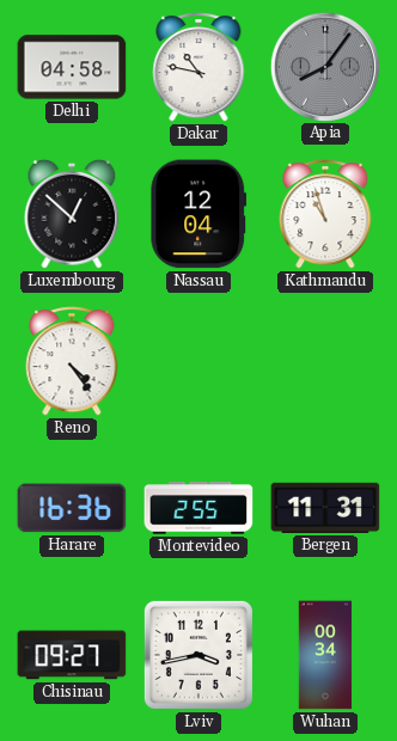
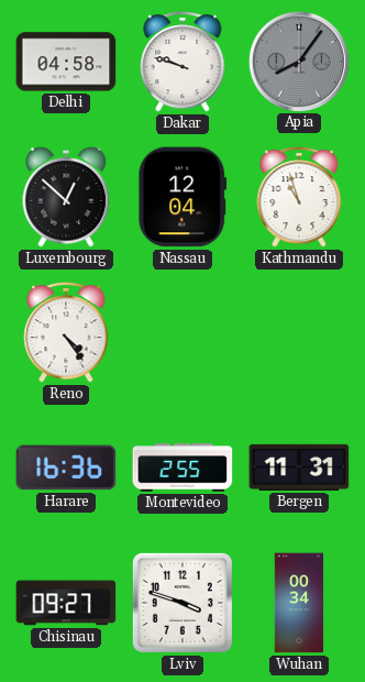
Dakar: 10:47 -> 9:48
Lviv: 3:43 -> 3:48
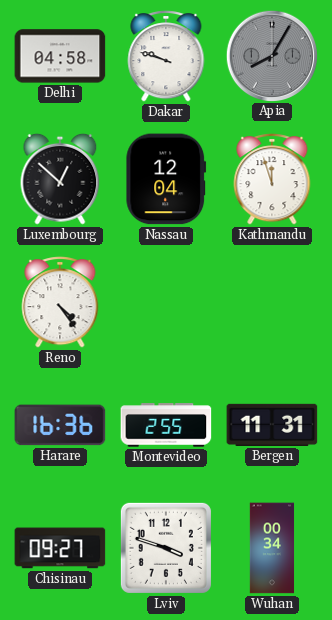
Apia: 8:06 -> 8:05
Kathmandu: 10:57 -> 11:57
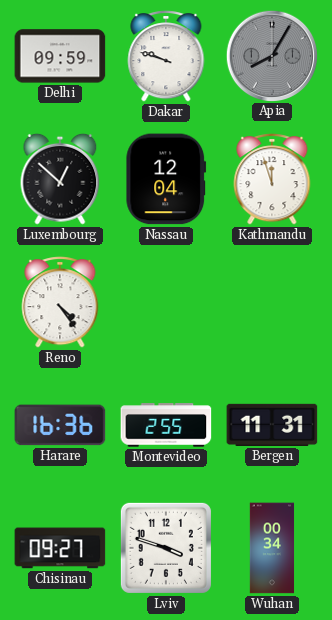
Delhi: 04:58 -> 09:59
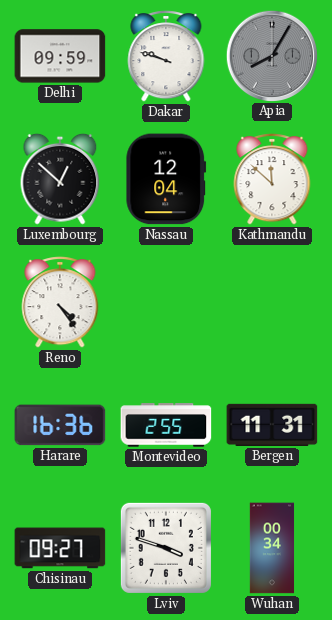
Kathmandu: 11:57 -> 11:52
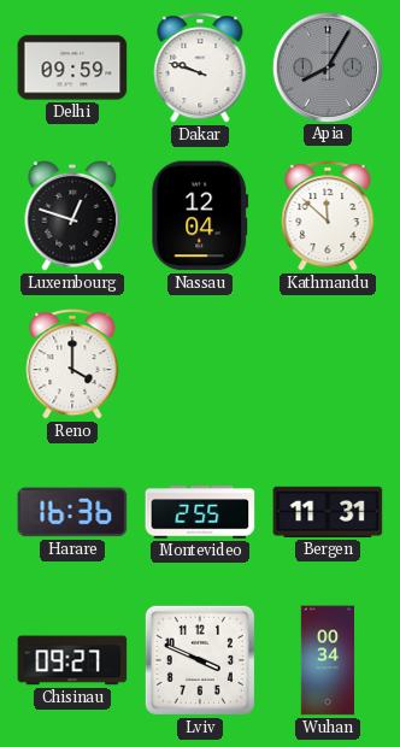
Luxembourg: 12:52 -> 12:48
Reno: 4:24 -> 4:00
Lviv: 3:48 -> 3:49
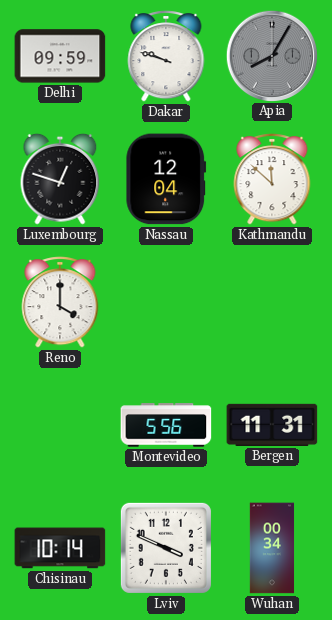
Harare: 16:36 -> none
Montevideo: 2:55 -> 5:56
Chisinau: 09:27 -> 10:14
